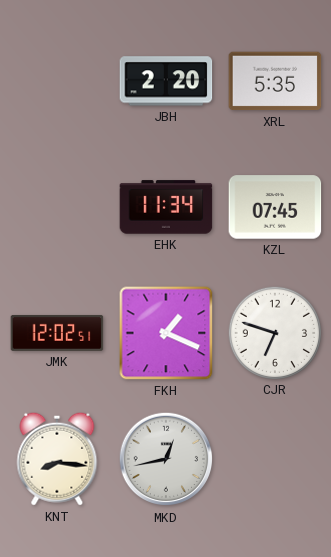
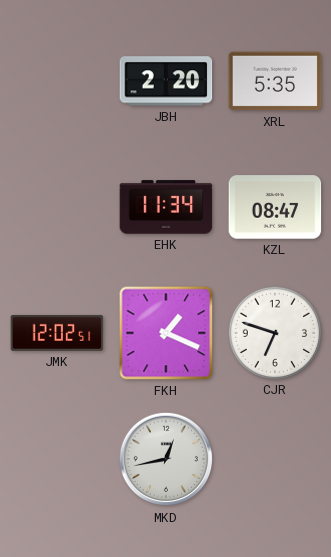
KZL: 07:45 -> 08:47
KNT: 8:16 -> none
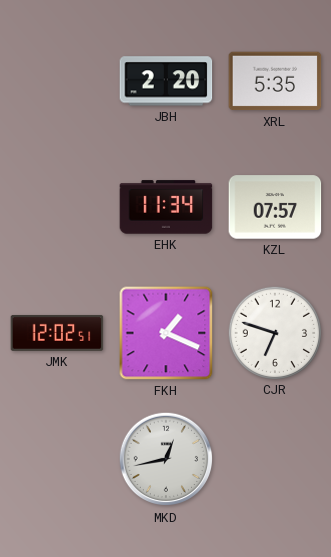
KZL: 08:47 -> 07:57
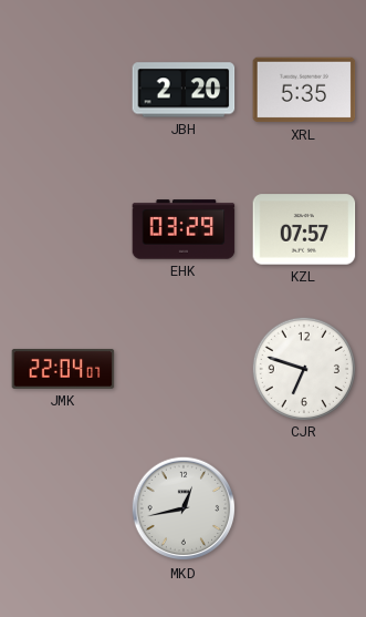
EHK: 11:34 -> 03:29
JMK: 12:02 -> 22:04
FKH: 1:19 -> none
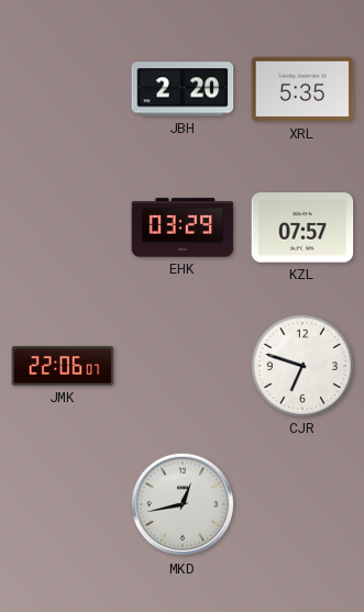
JMK: 22:04 -> 22:06
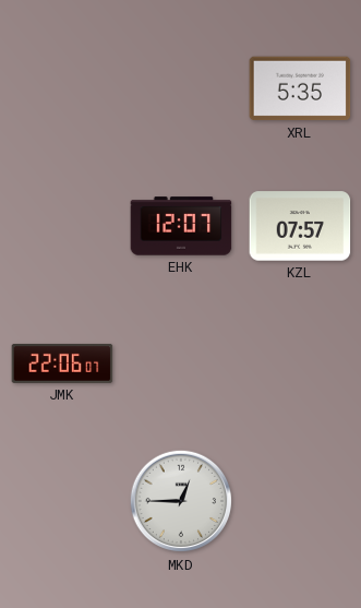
JBH: 2:20 -> none
EHK: 03:29 -> 12:07
CJR: 6:48 -> none
MKD: 12:43 -> 12:45
